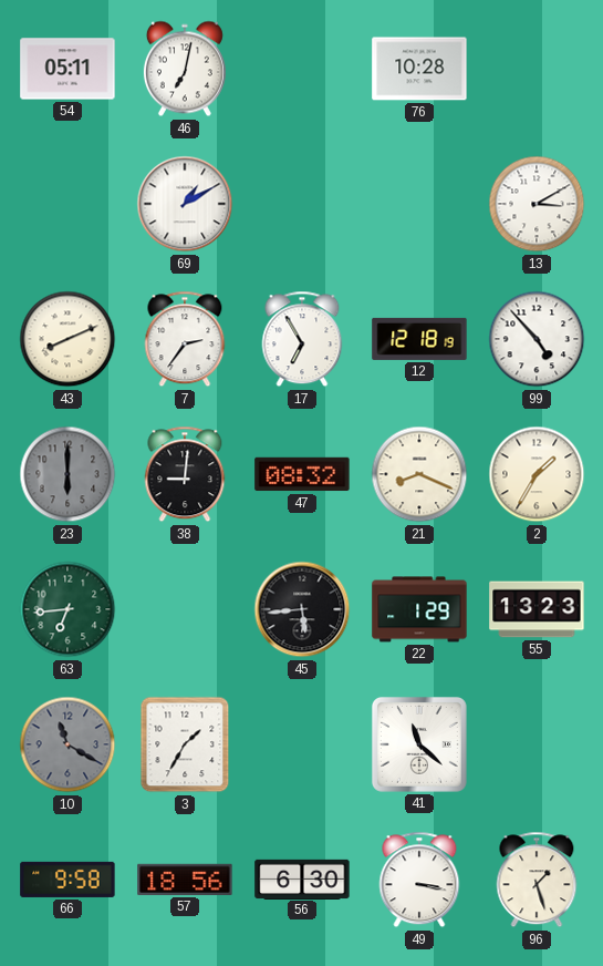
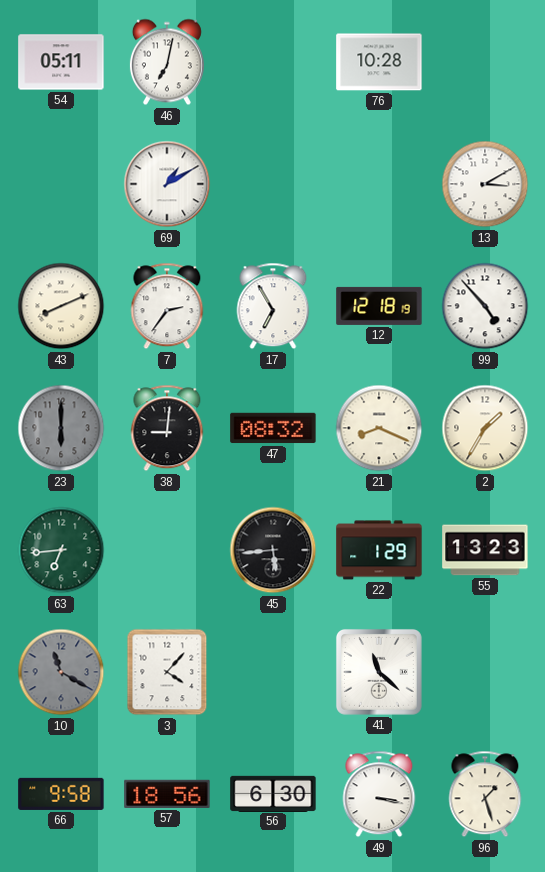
3: 1:35 -> 4:07
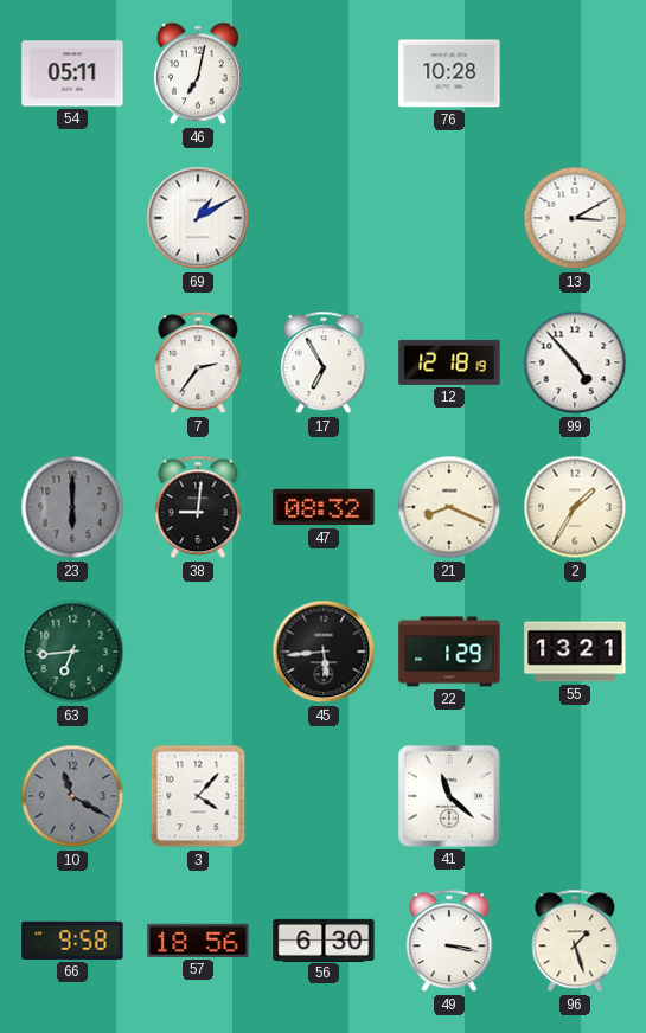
43: 8:11 -> none
55: 13:23 -> 13:21
